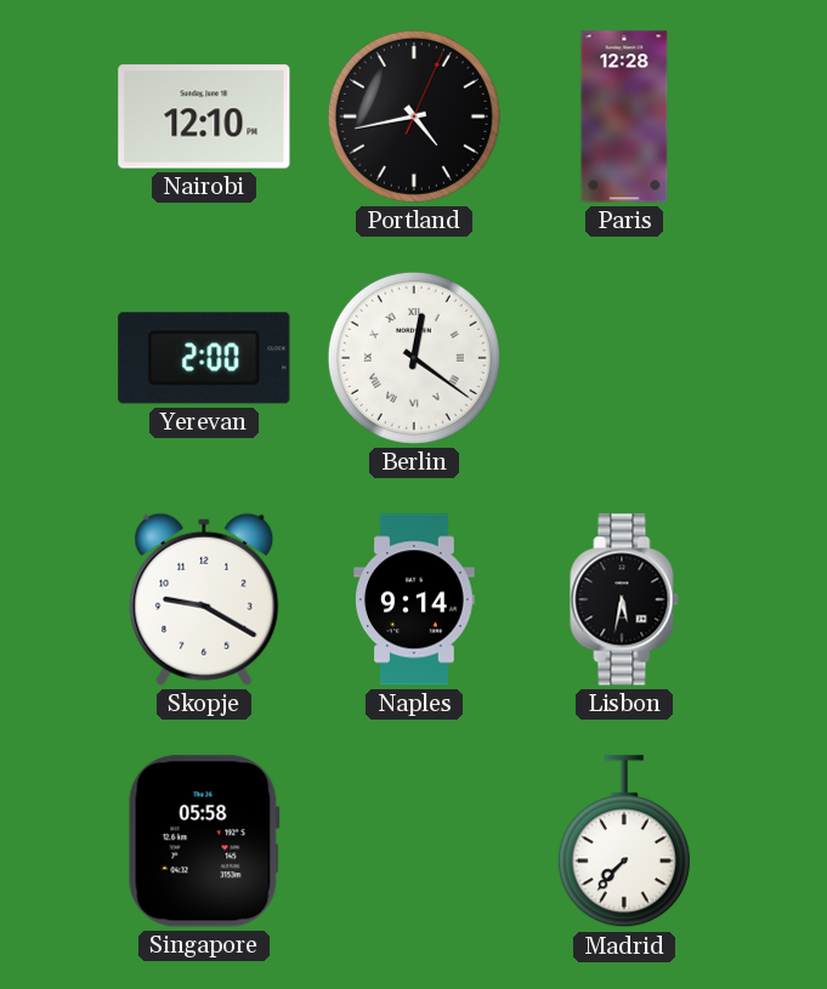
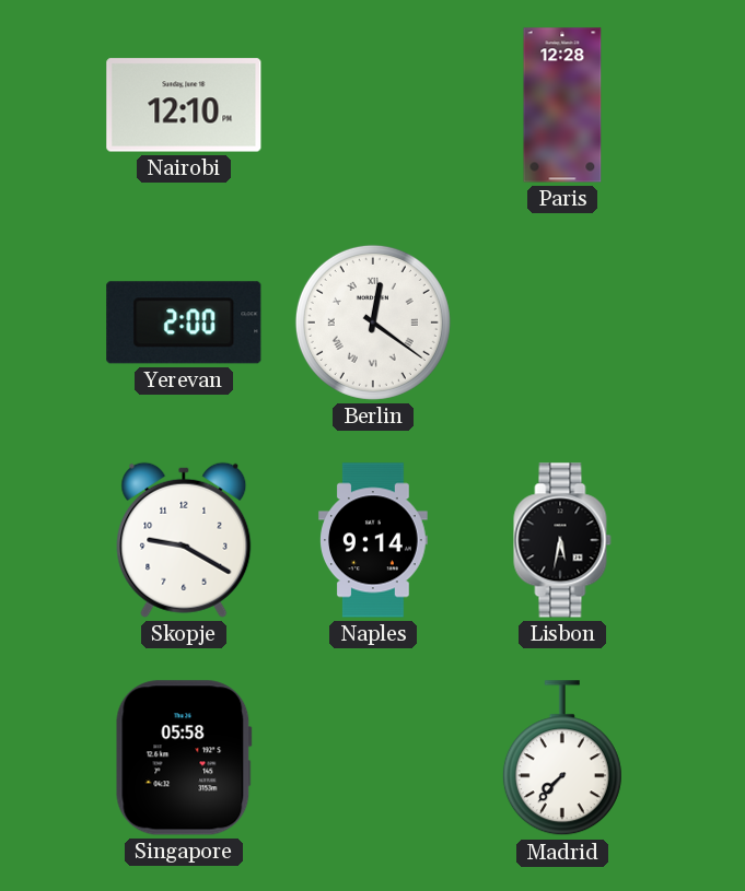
Portland: 4:43 -> none
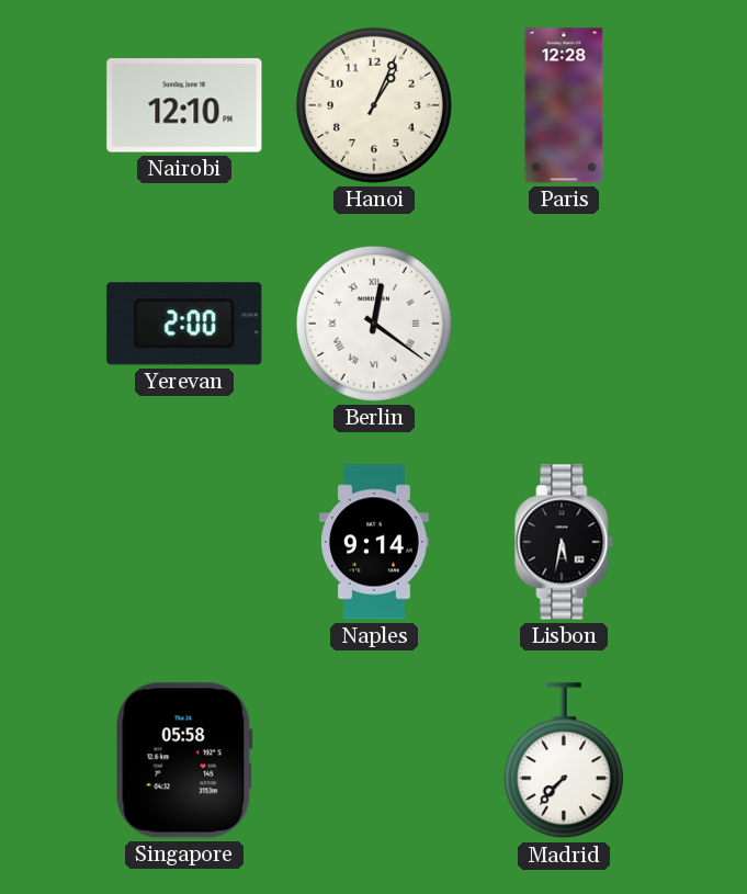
Hanoi: none -> 1:04
Skopje: 9:20 -> none
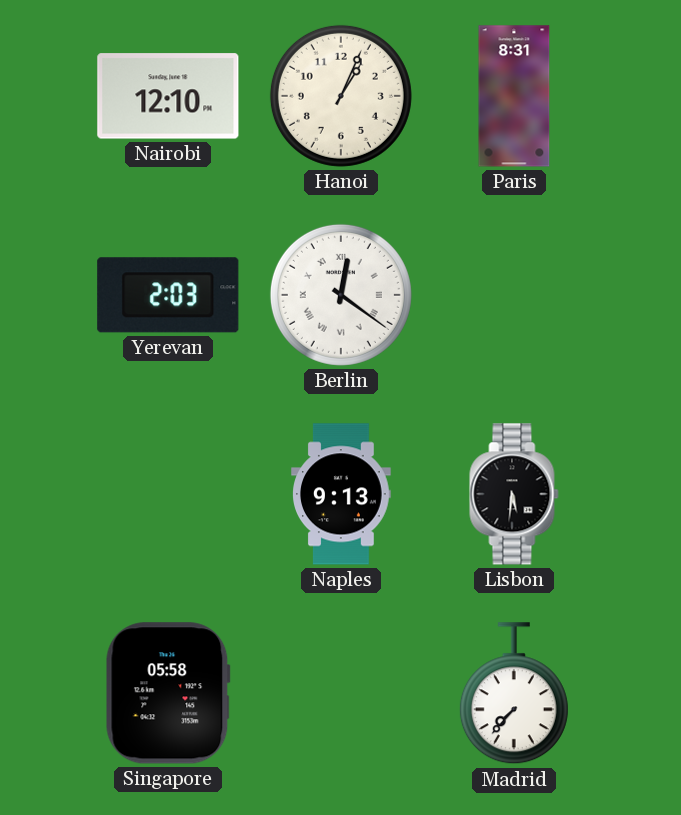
Paris: 12:28 -> 8:31
Yerevan: 2:00 -> 2:03
Naples: 9:14 -> 9:13
Lisbon: 5:32 -> 5:31
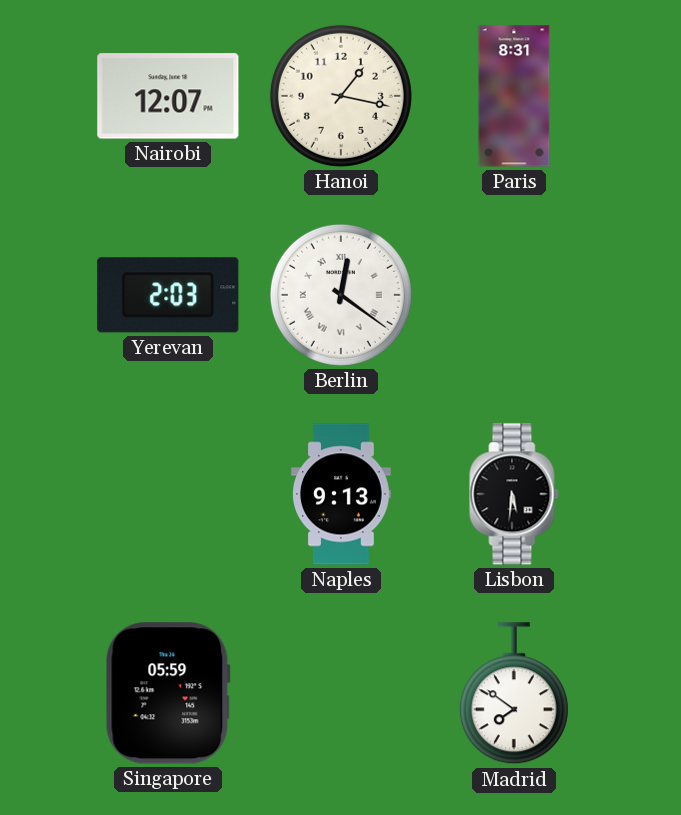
Nairobi: 12:10 -> 12:07
Hanoi: 1:04 -> 1:17
Singapore: 05:58 -> 05:59
Madrid: 7:37 -> 7:51
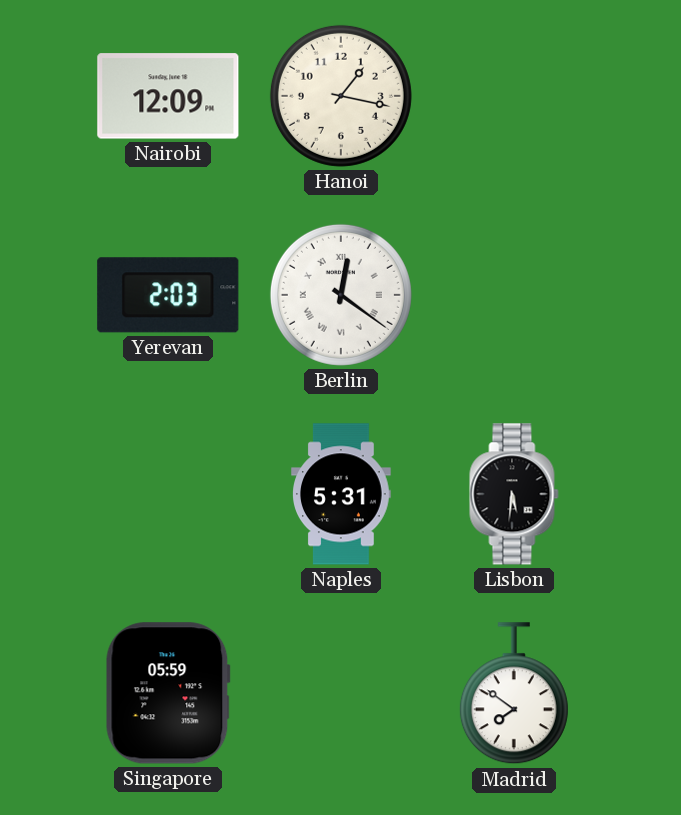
Nairobi: 12:07 -> 12:09
Paris: 8:31 -> none
Naples: 9:13 -> 5:31
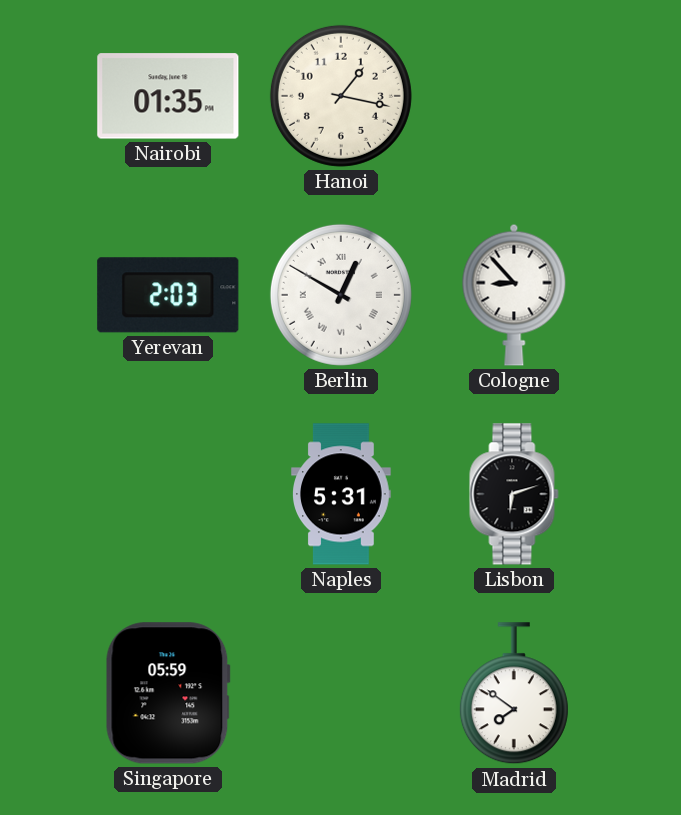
Nairobi: 12:09 -> 01:35
Berlin: 12:21 -> 12:50
Cologne: none -> 8:53
Lisbon: 5:31 -> 6:12
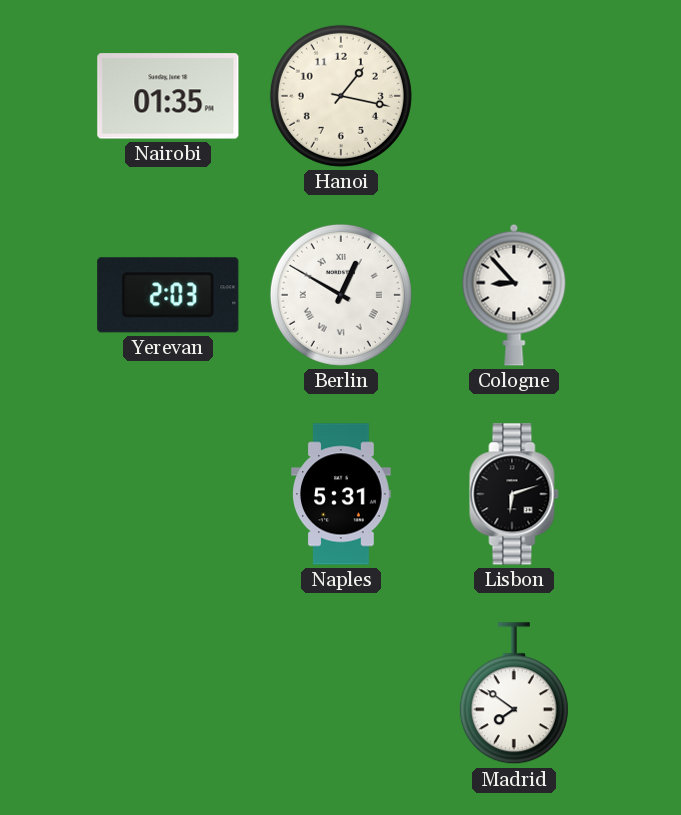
Singapore: 05:59 -> none
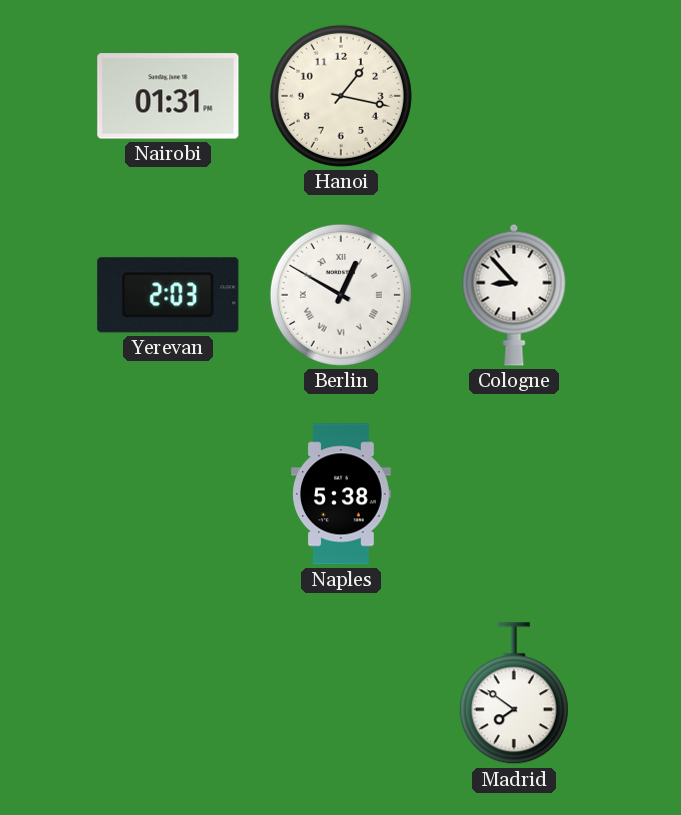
Nairobi: 01:35 -> 01:31
Naples: 5:31 -> 5:38
Lisbon: 6:12 -> none
